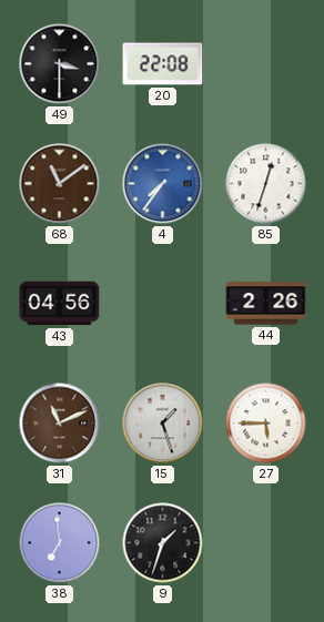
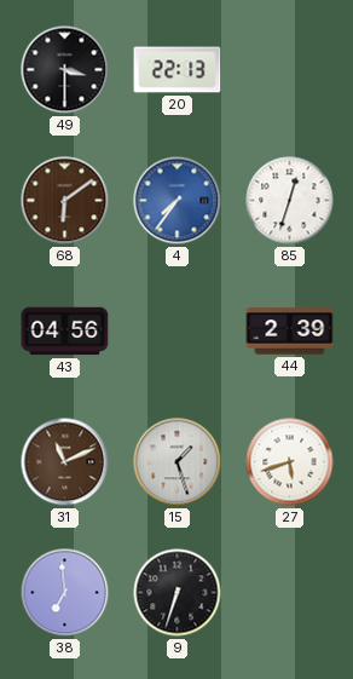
20: 22:08 -> 22:13
68: 11:09 -> 6:09
44: 2:26 -> 2:39
27: 5:45 -> 5:42
9: 1:33 -> 6:33
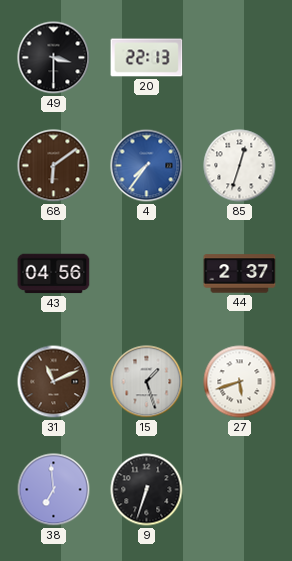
44: 2:39 -> 2:37
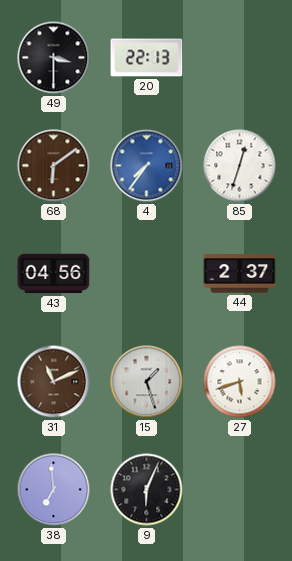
9: 6:33 -> 6:04
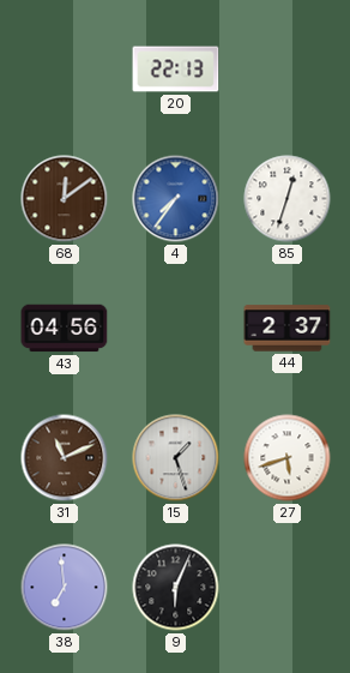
49: 3:30 -> none
68: 6:09 -> 12:09
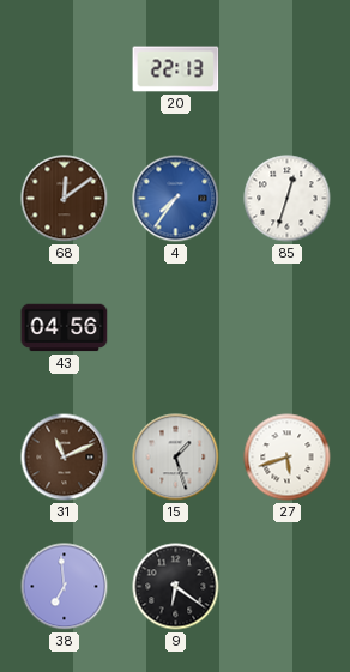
44: 2:37 -> none
9: 6:04 -> 6:21
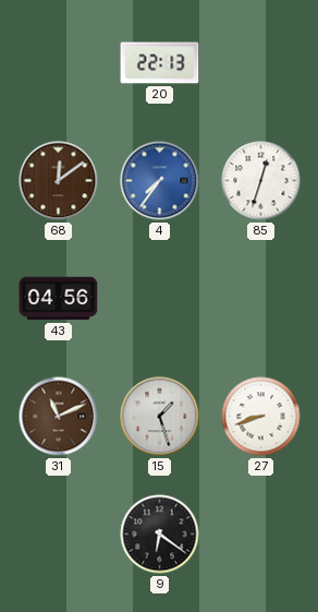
27: 5:42 -> 8:42
38: 6:59 -> none
